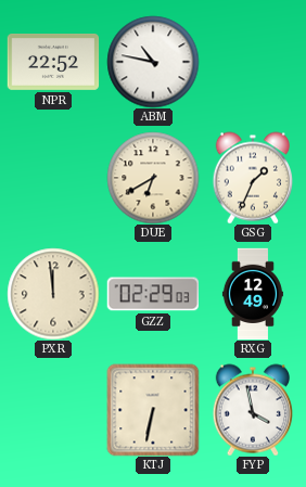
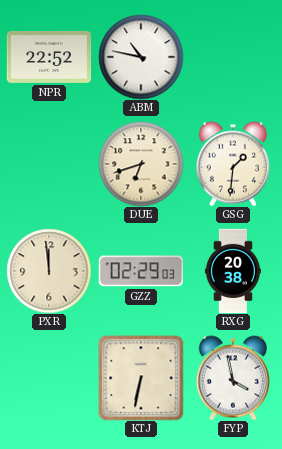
DUE: 6:40 -> 6:42
GSG: 1:34 -> 1:31
RXG: 12:49 -> 20:38
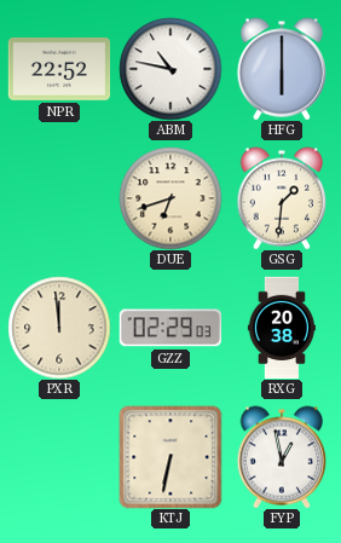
HFG: none -> 6:00
FYP: 3:58 -> 12:58
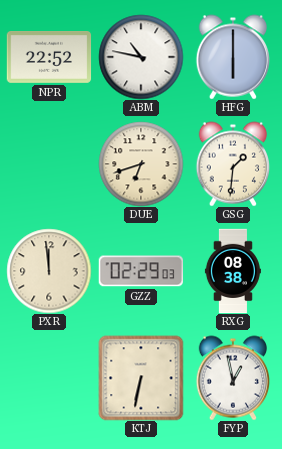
RXG: 20:38 -> 08:38
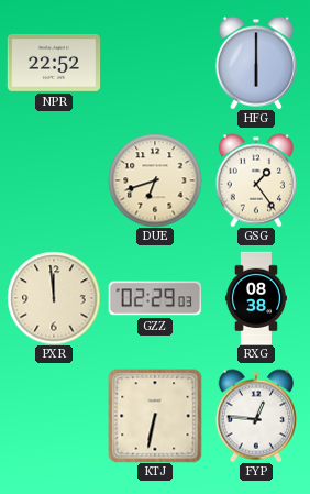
ABM: 10:47 -> none
GSG: 1:31 -> 1:24
FYP: 12:58 -> 12:46
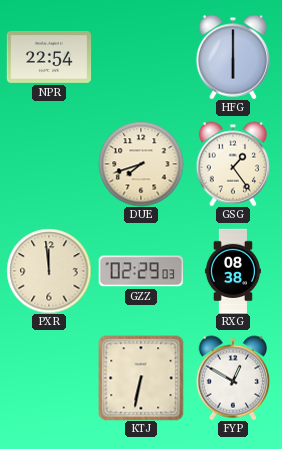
NPR: 22:52 -> 22:54
DUE: 6:42 -> 7:42
FYP: 12:46 -> 12:50
